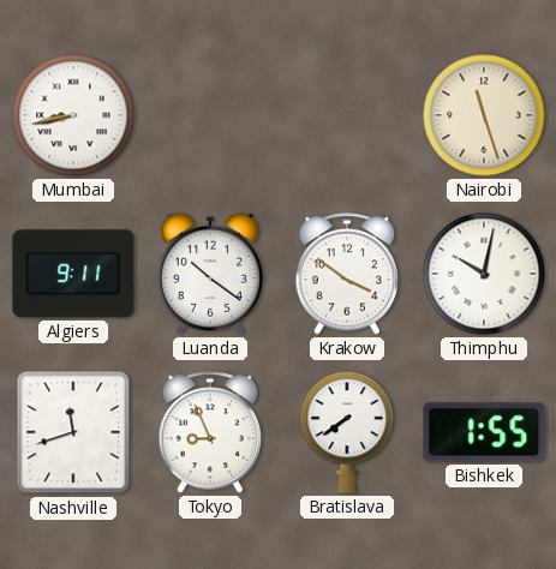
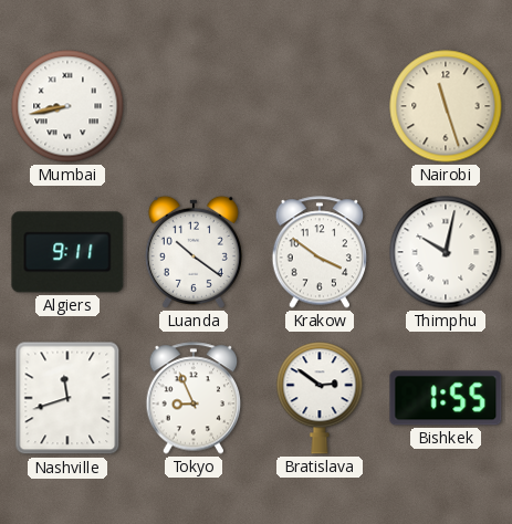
Bratislava: 7:39 -> 2:51
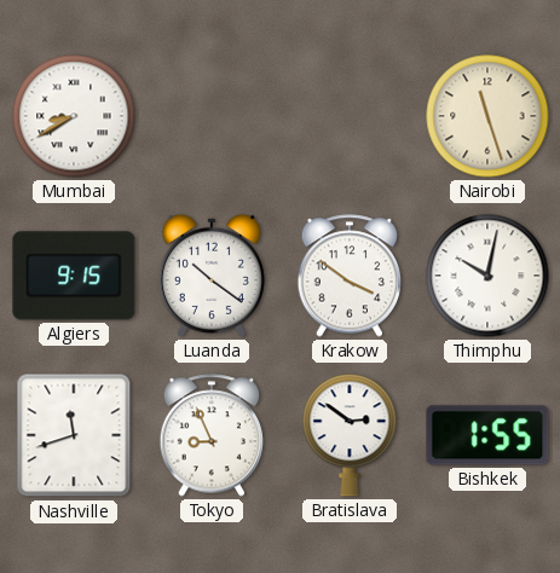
Mumbai: 8:43 -> 8:40
Algiers: 9:11 -> 9:15
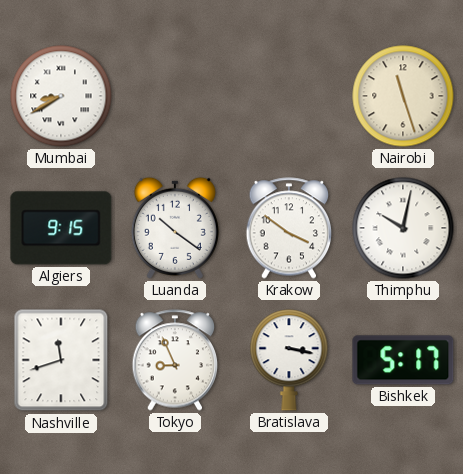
Bratislava: 2:51 -> 3:17
Bishkek: 1:55 -> 5:17
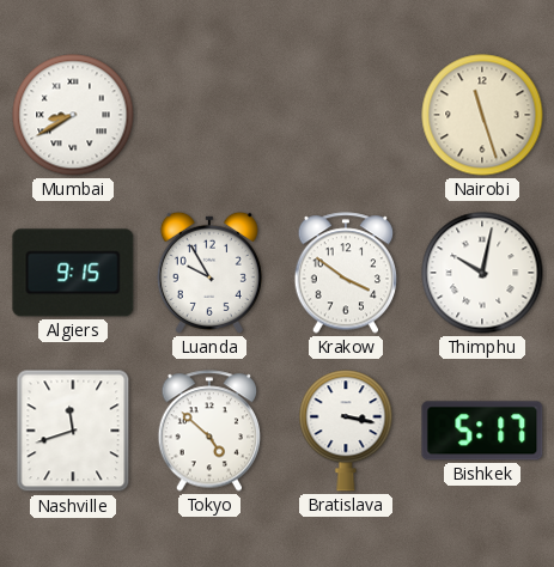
Luanda: 10:21 -> 9:55
Tokyo: 8:56 -> 4:52
